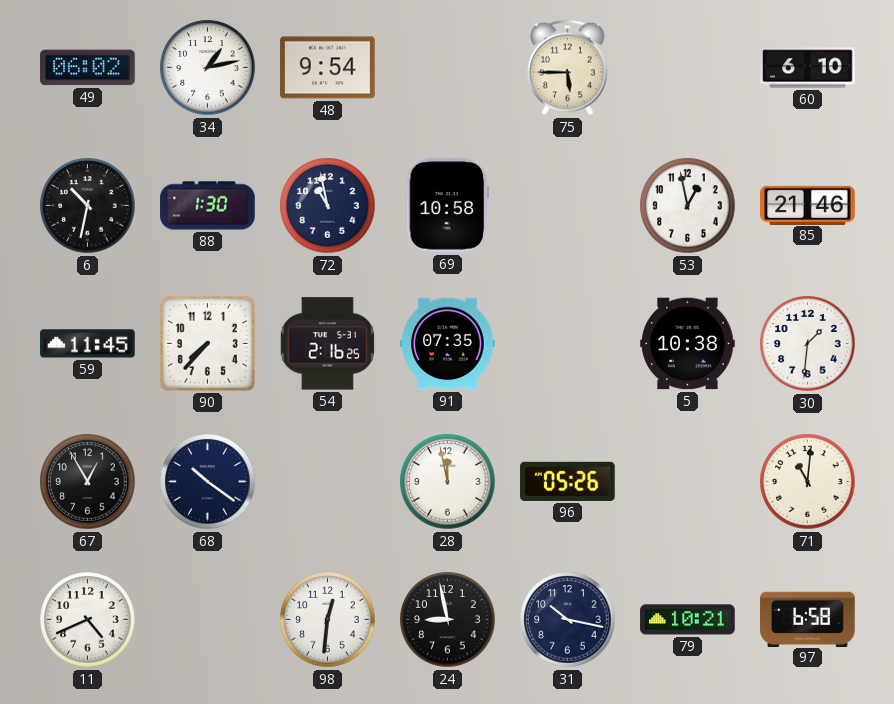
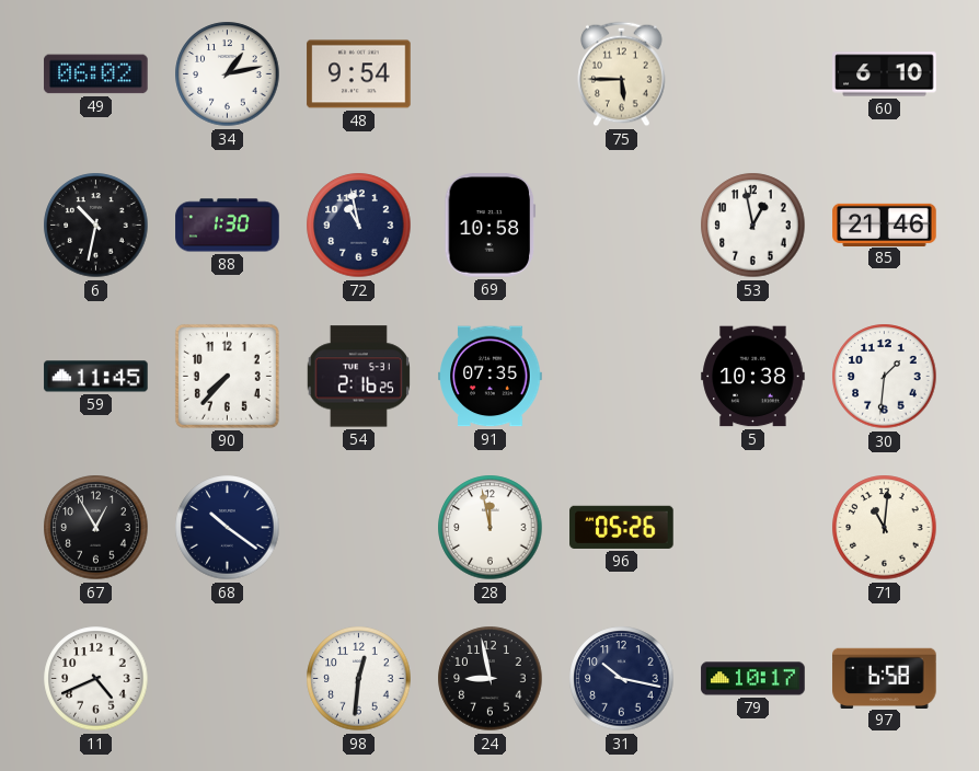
79: 10:21 -> 10:17
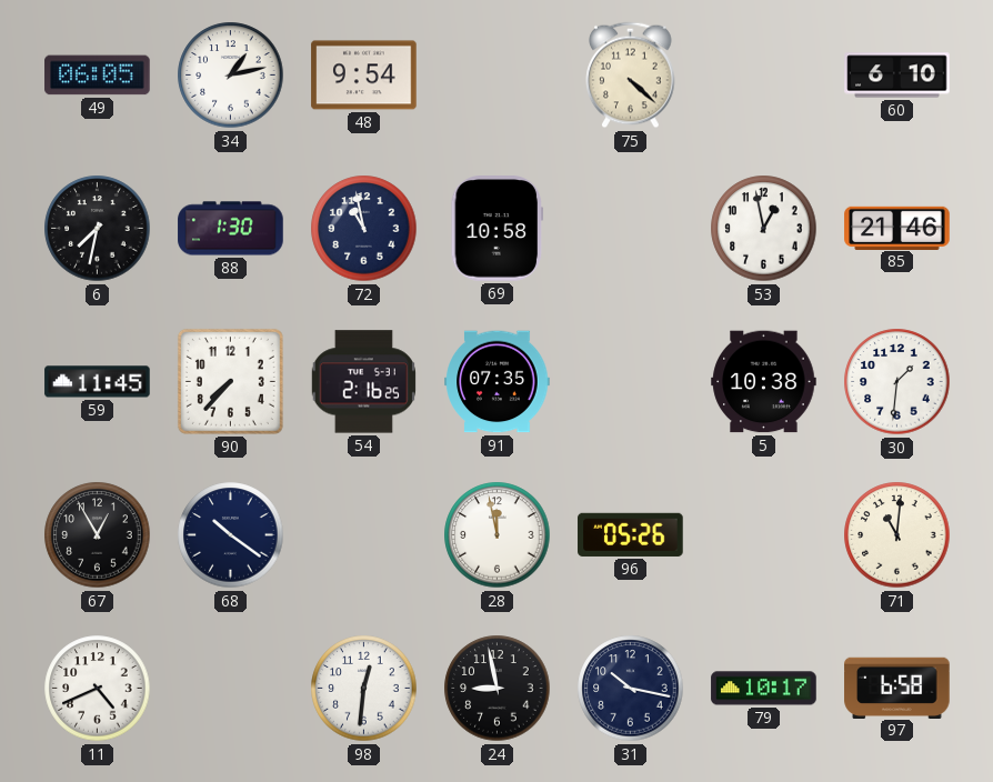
49: 06:02 -> 06:05
75: 5:45 -> 4:22
6: 10:32 -> 7:32
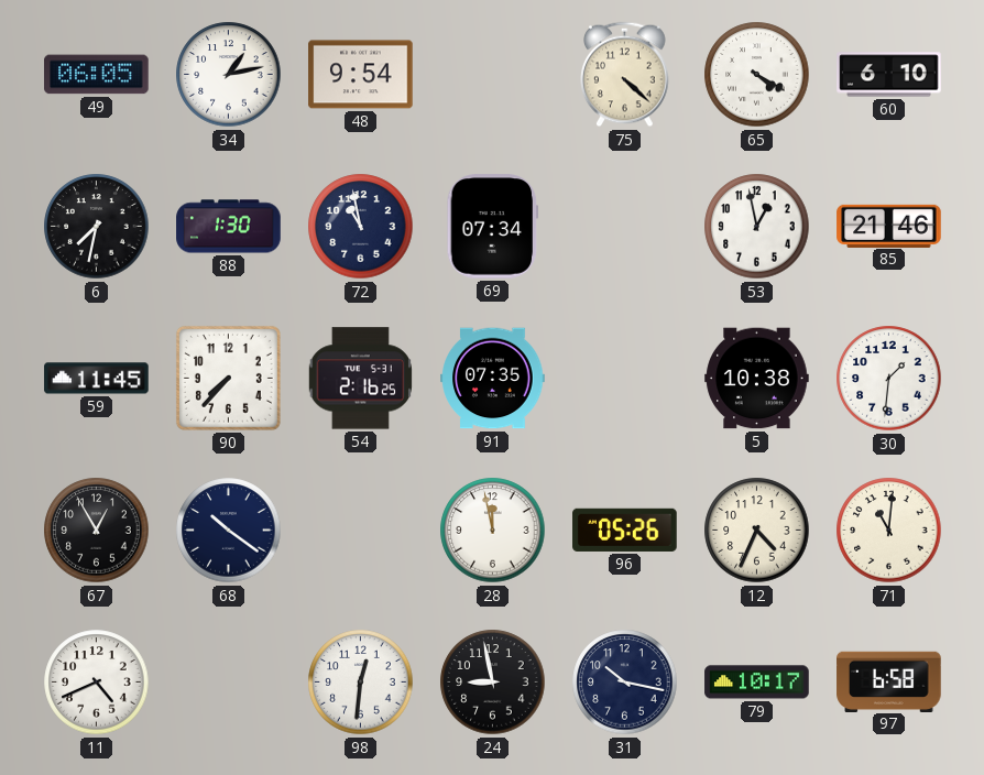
65: none -> 4:20
69: 10:58 -> 07:34
12: none -> 4:34
